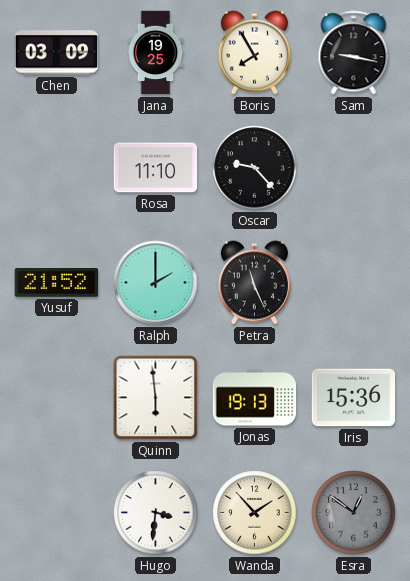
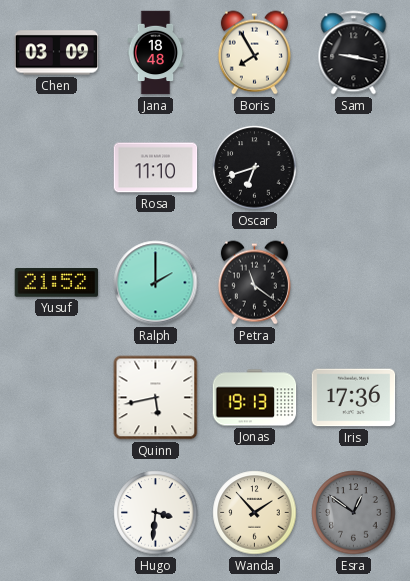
Jana: 19:25 -> 18:48
Oscar: 9:23 -> 6:42
Petra: 11:26 -> 11:21
Quinn: 5:59 -> 5:43
Iris: 15:36 -> 17:36
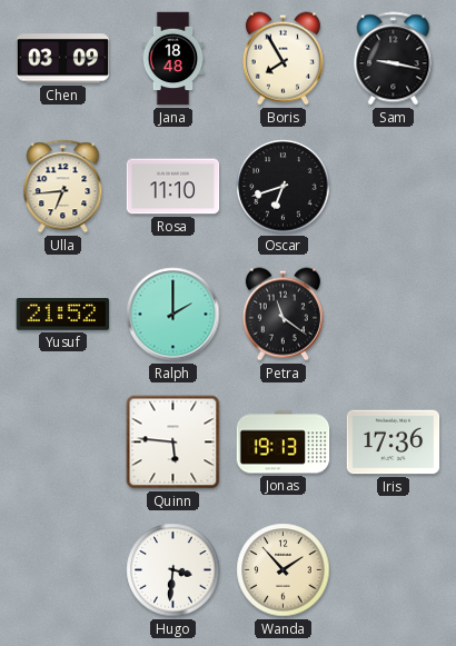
Ulla: none -> 6:44
Quinn: 5:43 -> 5:46
Esra: 12:51 -> none
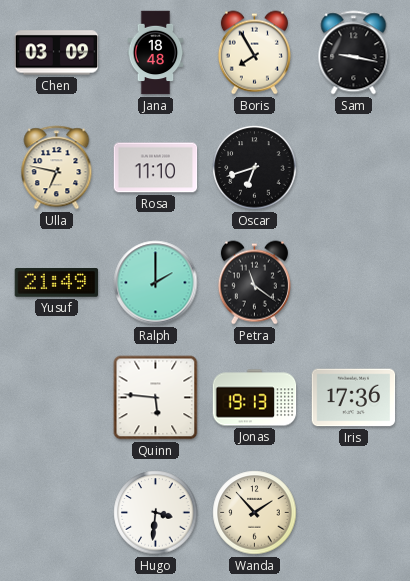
Ulla: 6:44 -> 6:47
Yusuf: 21:52 -> 21:49
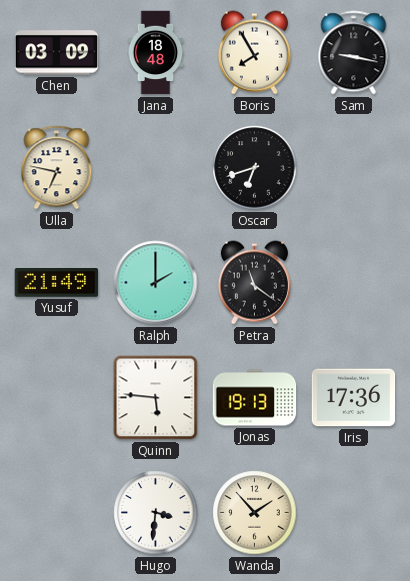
Rosa: 11:10 -> none
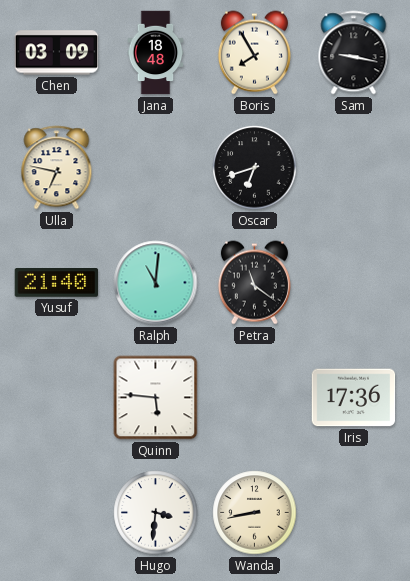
Yusuf: 21:49 -> 21:40
Ralph: 2:00 -> 11:01
Jonas: 19:13 -> none
Wanda: 1:53 -> 8:43
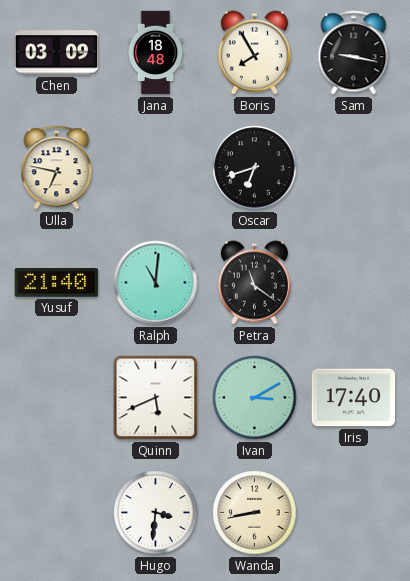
Quinn: 5:46 -> 5:41
Ivan: none -> 3:10
Iris: 17:36 -> 17:40
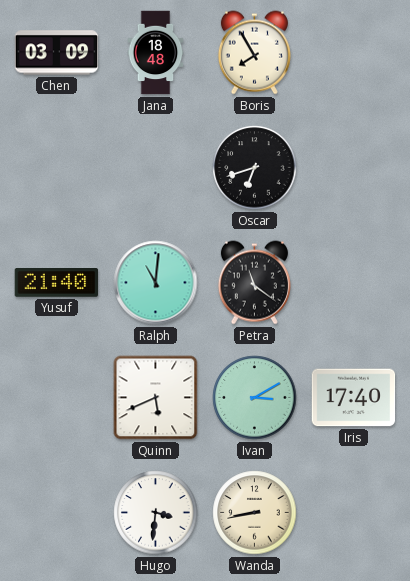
Sam: 9:17 -> none
Ulla: 6:47 -> none
